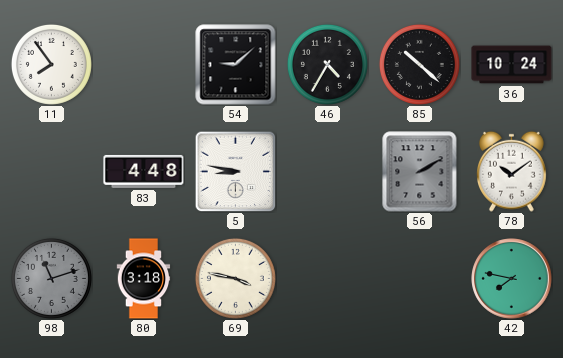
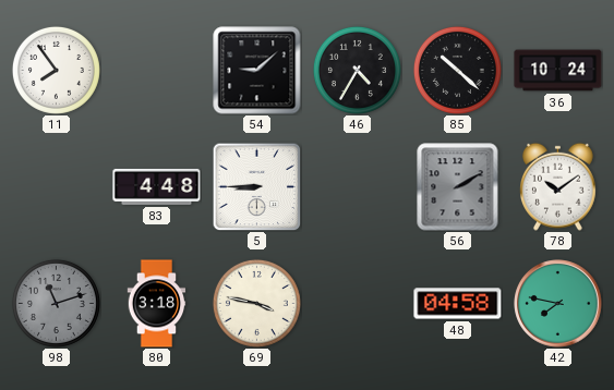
5: 8:47 -> 8:45
48: none -> 04:58
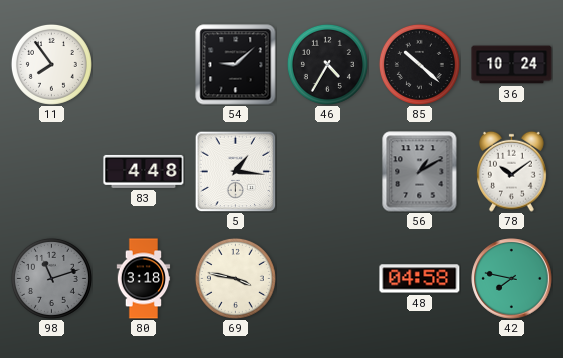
5: 8:45 -> 1:16
56: 2:10 -> 1:10
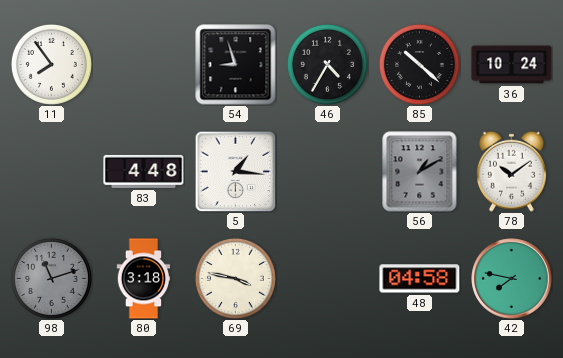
54: 9:08 -> 8:57
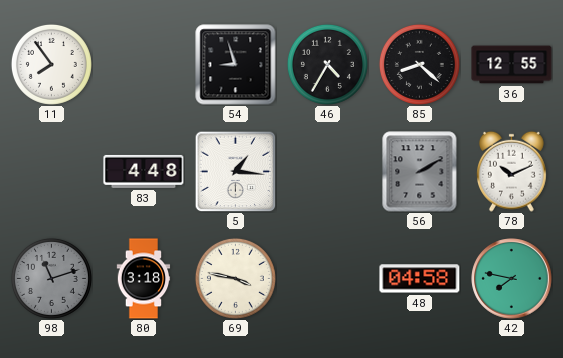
85: 10:22 -> 8:22
36: 10:24 -> 12:55
56: 1:10 -> 2:10
78: 10:09 -> 10:11
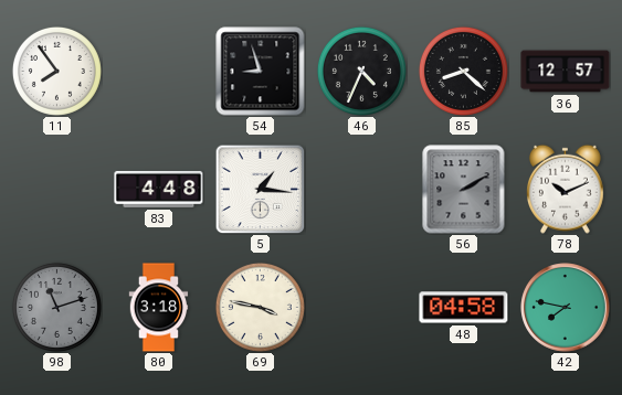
46: 4:35 -> 4:34
36: 12:55 -> 12:57
